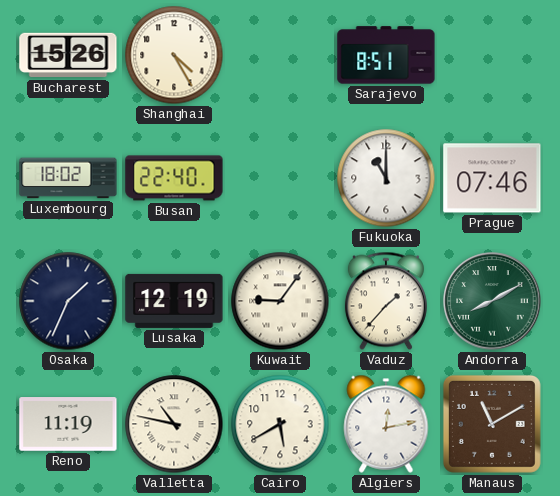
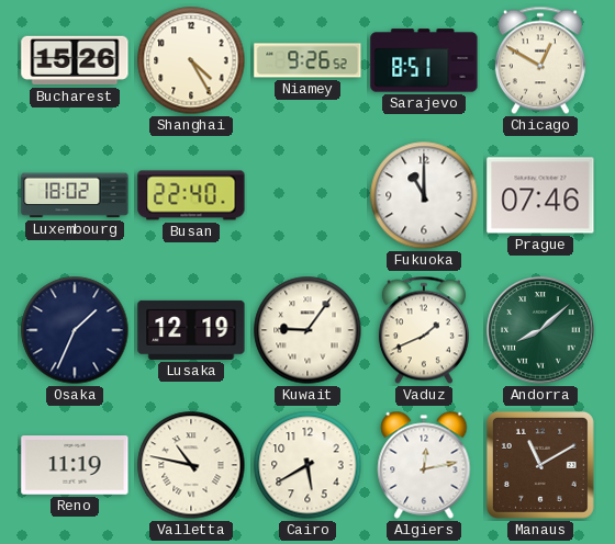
Niamey: none -> 9:26
Chicago: none -> 12:50
Vaduz: 1:37 -> 1:41
Andorra: 8:10 -> 8:08
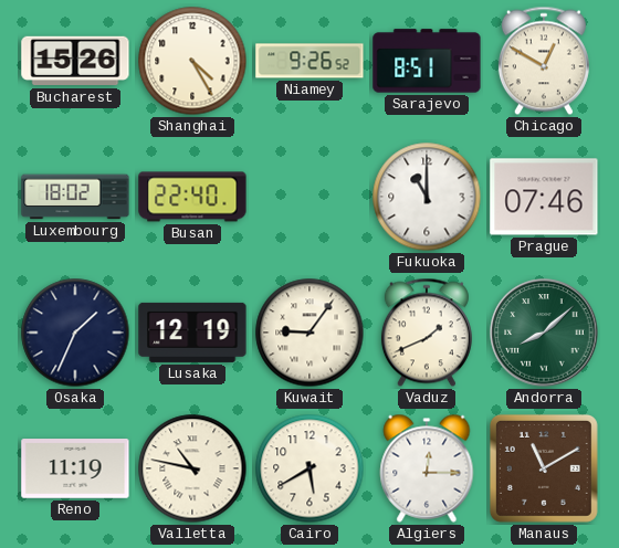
Algiers: 12:13 -> 12:15
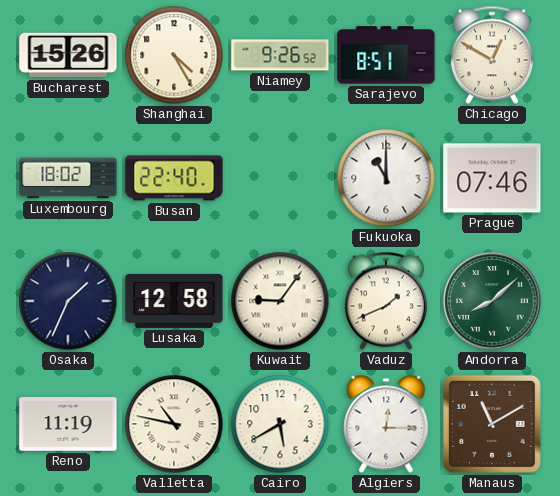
Lusaka: 12:19 -> 12:58
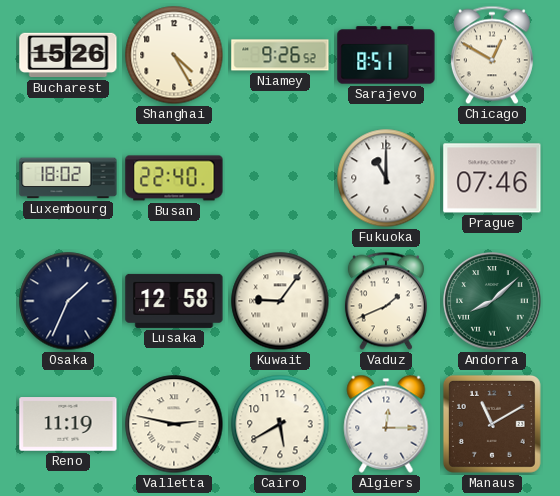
Valletta: 10:47 -> 2:47
